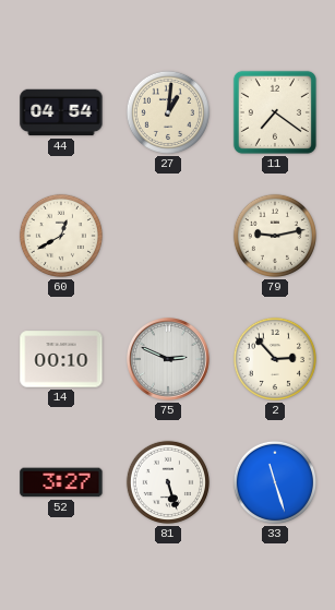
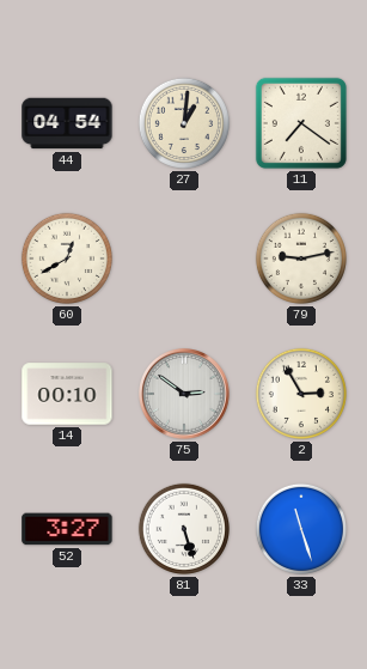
75: 2:49 -> 2:51
2: 2:53 -> 2:55
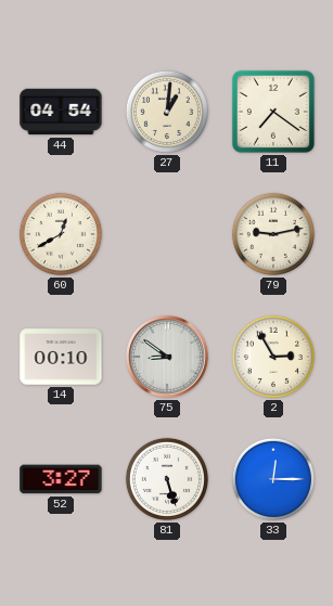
75: 2:51 -> 8:51
33: 11:27 -> 12:15
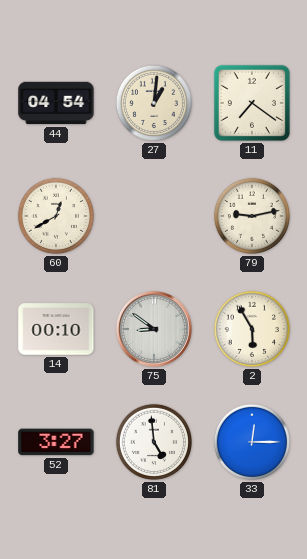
2: 2:55 -> 5:55
81: 5:27 -> 4:59
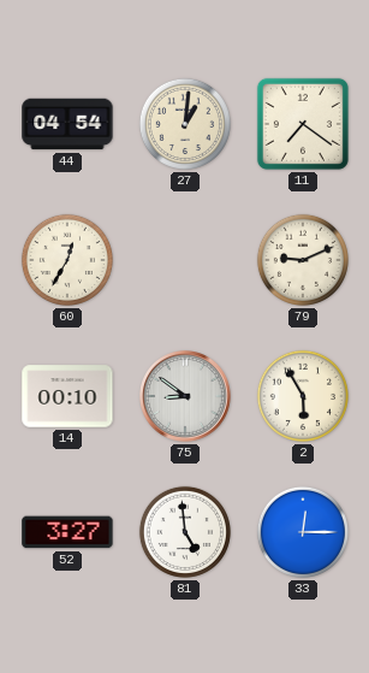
60: 12:40 -> 12:35
79: 9:13 -> 9:11
